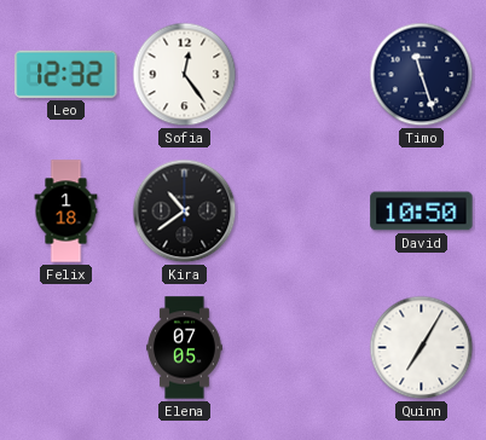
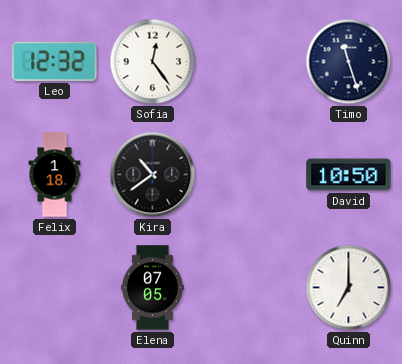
Quinn: 7:05 -> 7:00
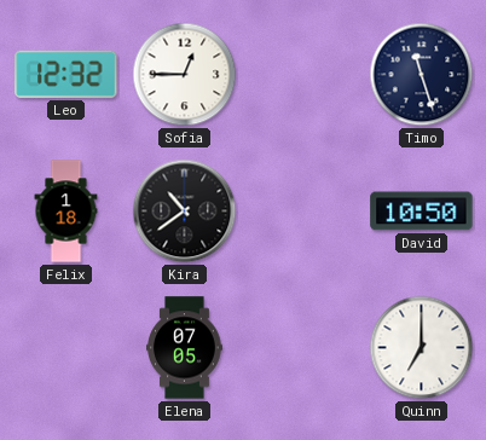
Sofia: 12:24 -> 12:45
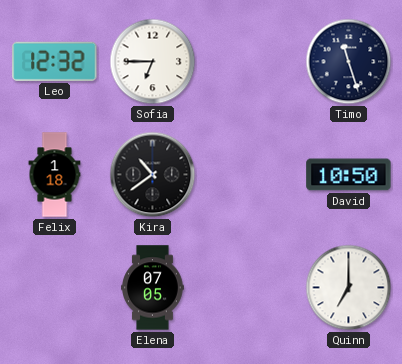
Sofia: 12:45 -> 6:45
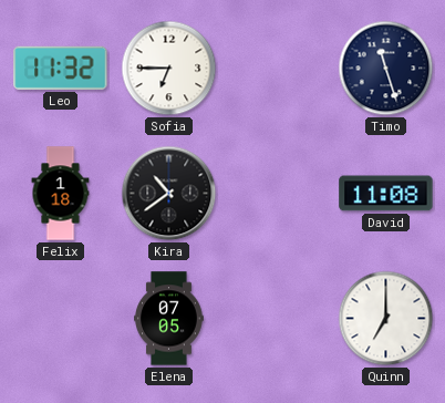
Leo: 12:32 -> 11:32
David: 10:50 -> 11:08
